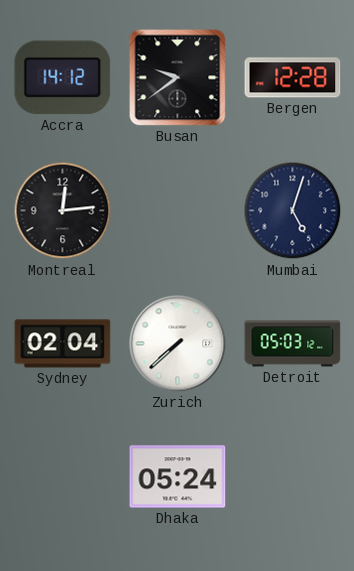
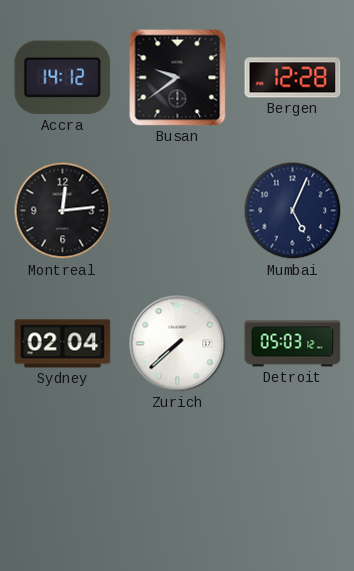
Mumbai: 5:03 -> 5:04
Dhaka: 05:24 -> none
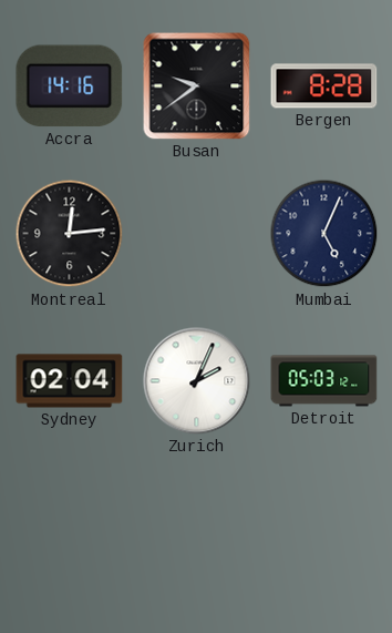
Accra: 14:12 -> 14:16
Bergen: 12:28 -> 8:28
Zurich: 7:38 -> 2:04
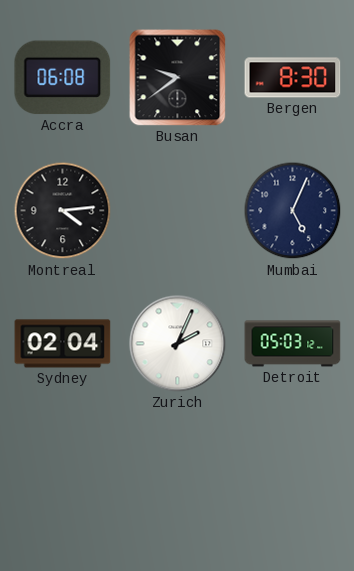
Accra: 14:16 -> 06:08
Bergen: 8:28 -> 8:30
Montreal: 12:14 -> 4:14
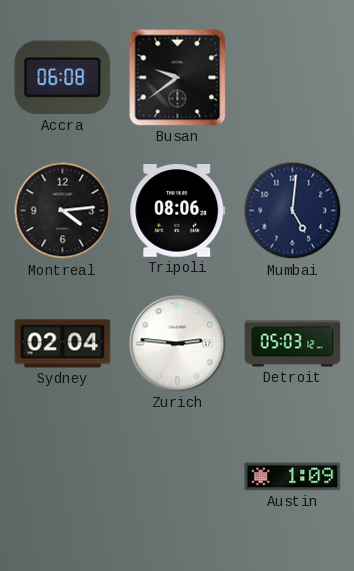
Bergen: 8:30 -> none
Tripoli: none -> 08:06
Mumbai: 5:04 -> 5:01
Zurich: 2:04 -> 2:46
Austin: none -> 1:09
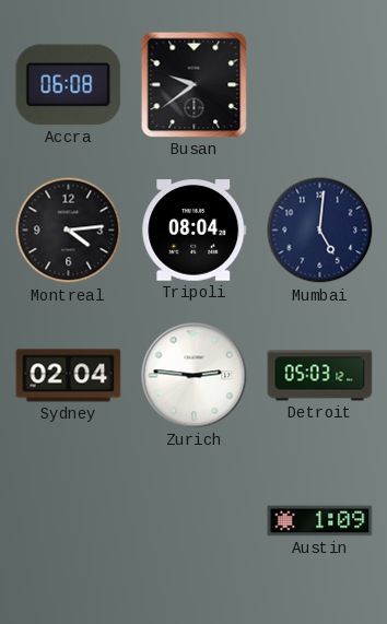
Tripoli: 08:06 -> 08:04
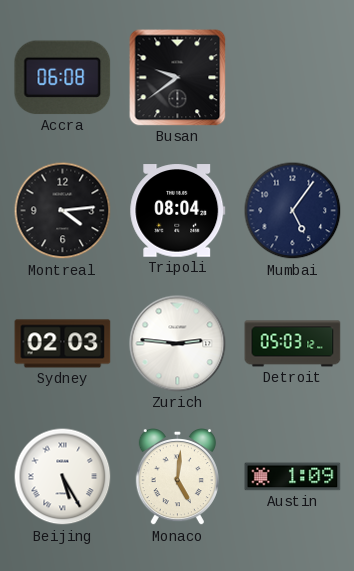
Mumbai: 5:01 -> 5:06
Sydney: 02:04 -> 02:03
Beijing: none -> 5:25
Monaco: none -> 5:01
